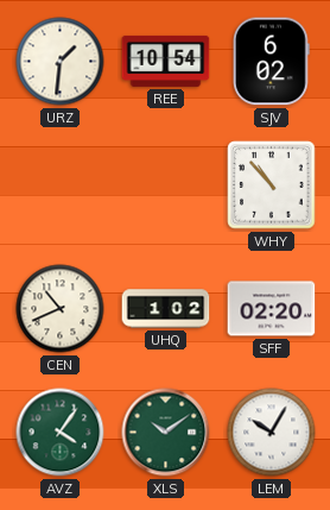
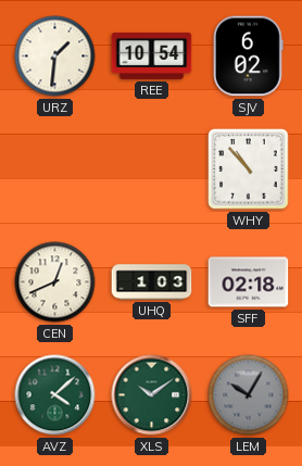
CEN: 10:41 -> 12:41
UHQ: 1:02 -> 1:03
SFF: 02:20 -> 02:18
AVZ: 4:06 -> 4:08
LEM dial: white -> grey
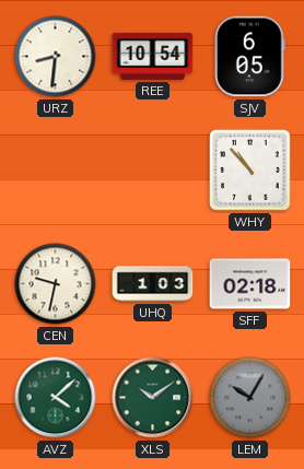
URZ: 1:31 -> 8:31
SJV: 6:02 -> 6:05
CEN: 12:41 -> 9:32
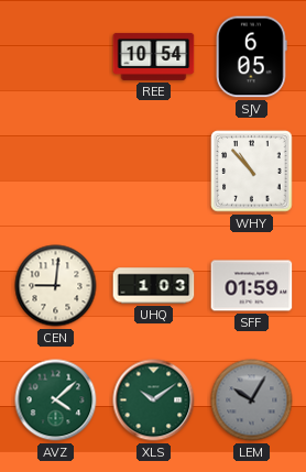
URZ: 8:31 -> none
CEN: 9:32 -> 9:01
SFF: 02:18 -> 01:59
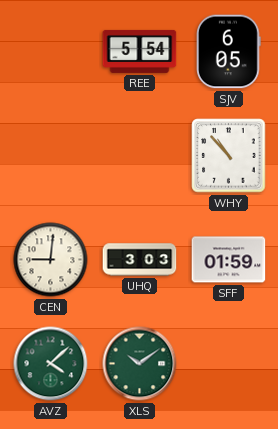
REE: 10:54 -> 5:54
UHQ: 1:03 -> 3:03
LEM: 10:05 -> none
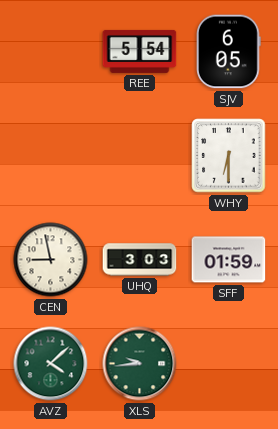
WHY: 10:53 -> 6:30
CEN: 9:01 -> 8:58
XLS: 10:09 -> 9:44
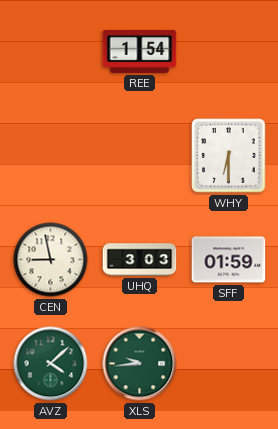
REE: 5:54 -> 1:54
SJV: 6:05 -> none
